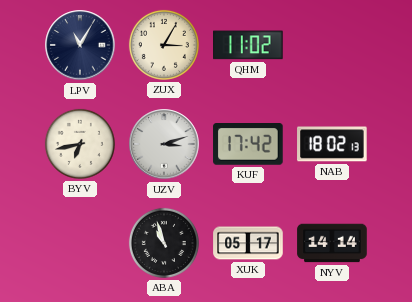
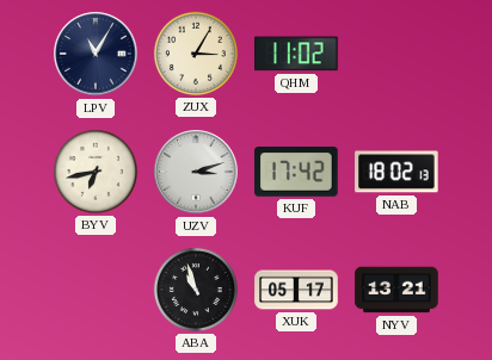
NYV: 14:14 -> 13:21
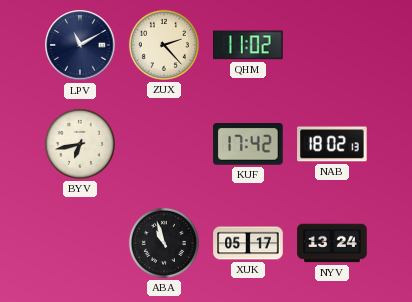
LPV: 11:05 -> 11:10
ZUX: 3:05 -> 2:23
UZV: 3:12 -> none
NYV: 13:21 -> 13:24
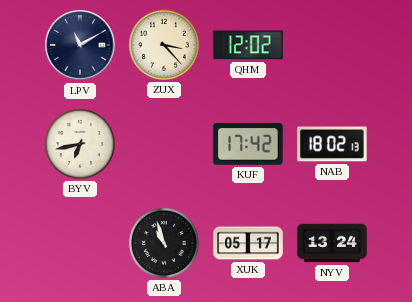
ZUX: 2:23 -> 3:23
QHM: 11:02 -> 12:02
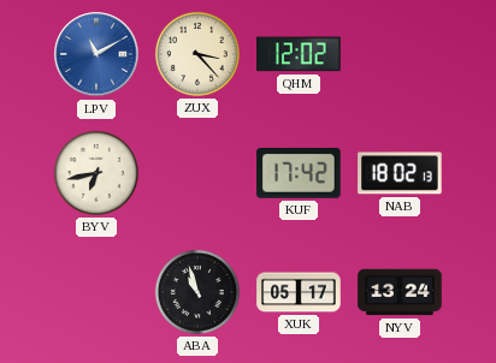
LPV dial: navy -> blue
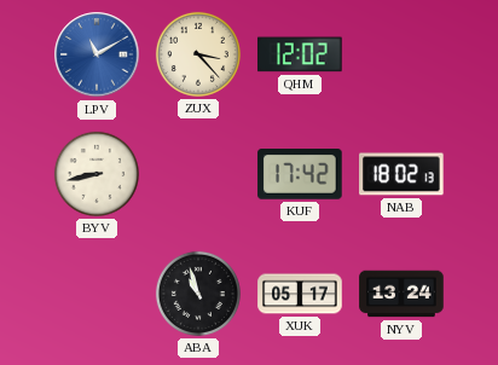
BYV: 6:43 -> 8:43
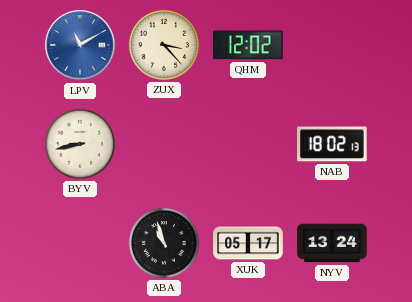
KUF: 17:42 -> none
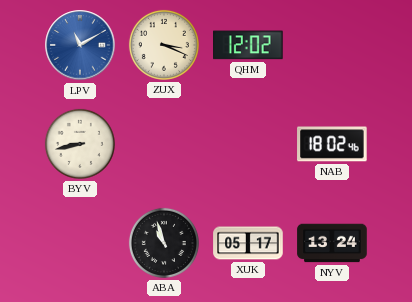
ZUX: 3:23 -> 3:19
NAB: 18:02:13 -> 18:02:46
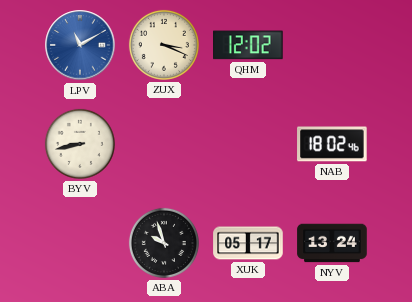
ABA: 10:57 -> 9:57
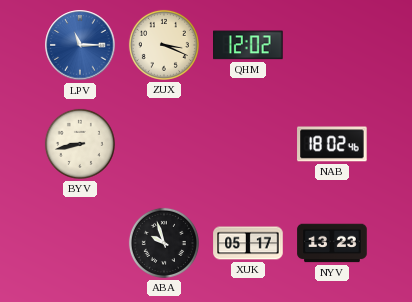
LPV: 11:10 -> 11:15
NYV: 13:24 -> 13:23
